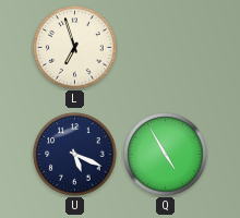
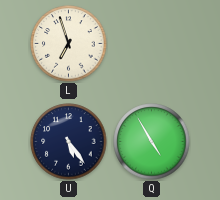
U: 5:19 -> 5:24
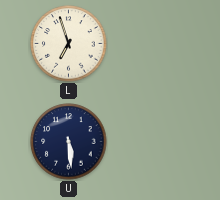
U: 5:24 -> 5:29
Q: 4:55 -> none
